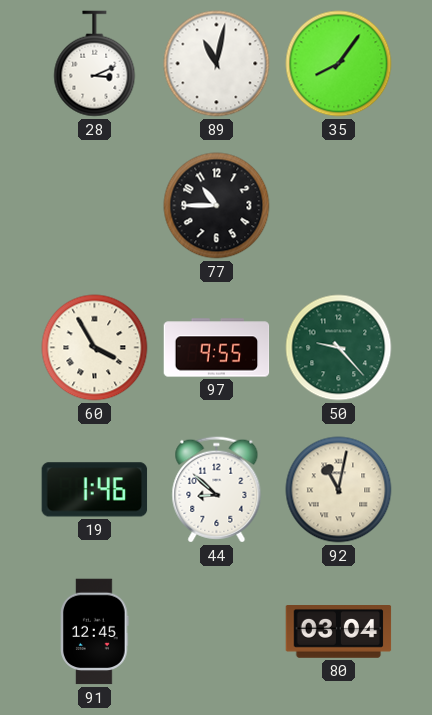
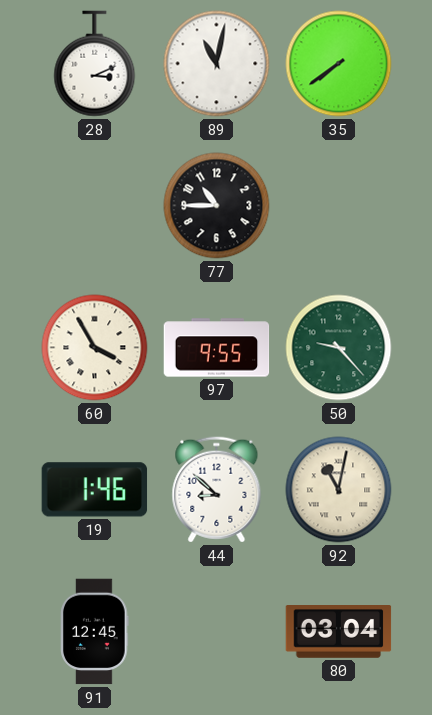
35: 8:06 -> 7:39
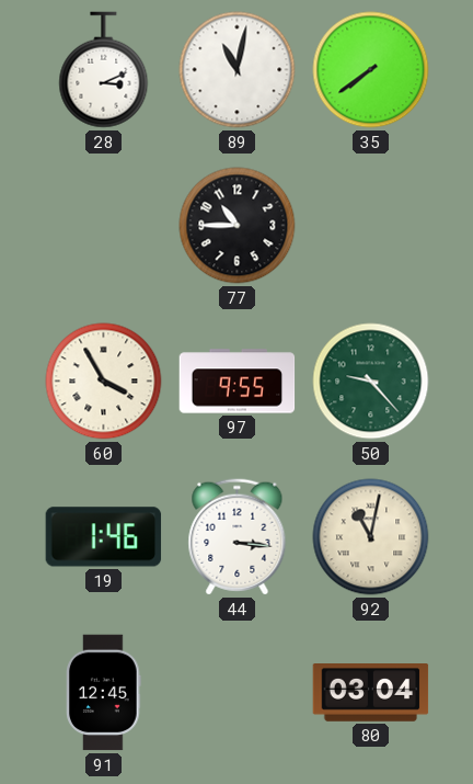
44: 8:52 -> 3:16
